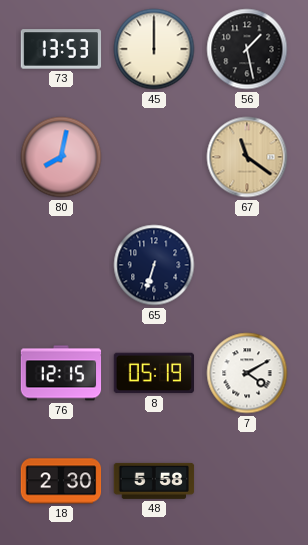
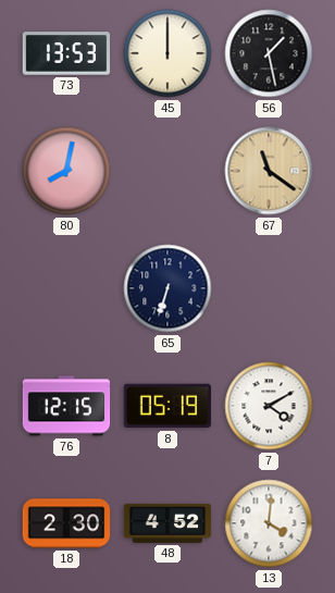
48: 5:58 -> 4:52
13: none -> 4:01
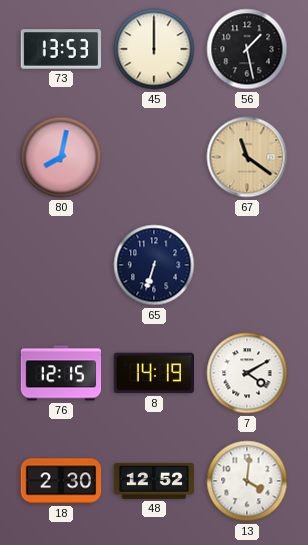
8: 05:19 -> 14:19
48: 4:52 -> 12:52
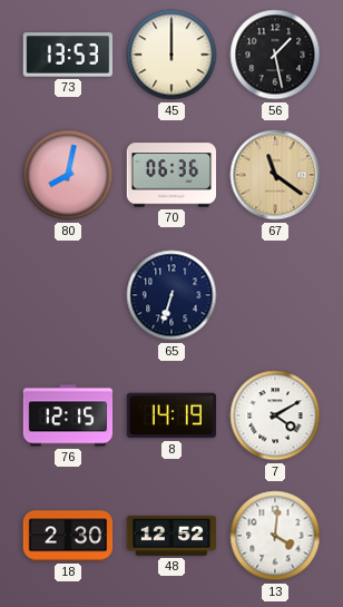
70: none -> 06:36
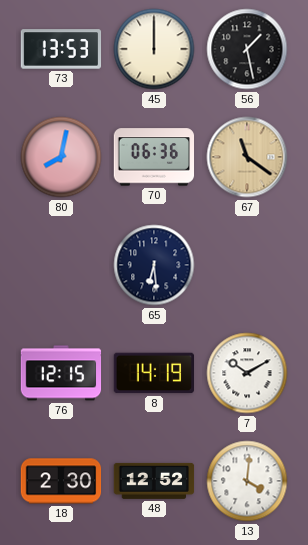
65: 6:33 -> 6:29
7: 4:10 -> 10:10
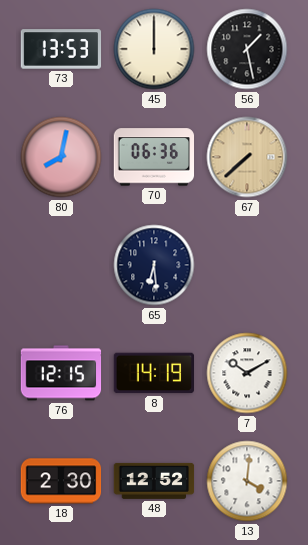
67: 11:21 -> 7:38
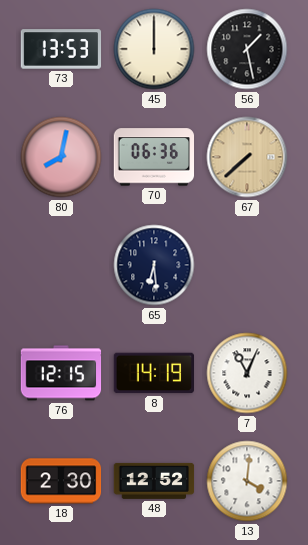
7: 10:10 -> 11:04
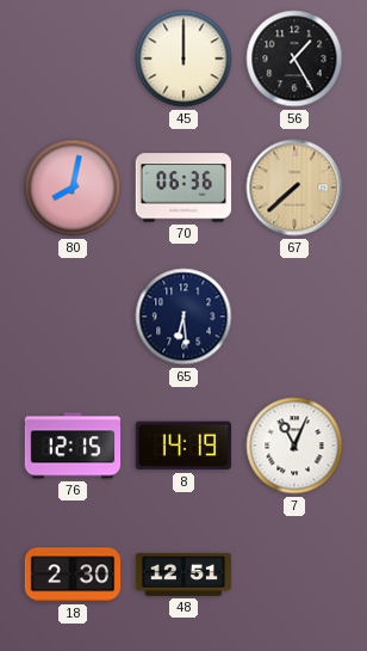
73: 13:53 -> none
56: 1:28 -> 1:25
48: 12:52 -> 12:51
13: 4:01 -> none
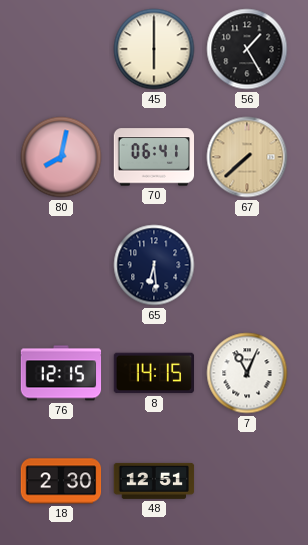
45: 12:00 -> 6:00
70: 06:36 -> 06:41
8: 14:19 -> 14:15
